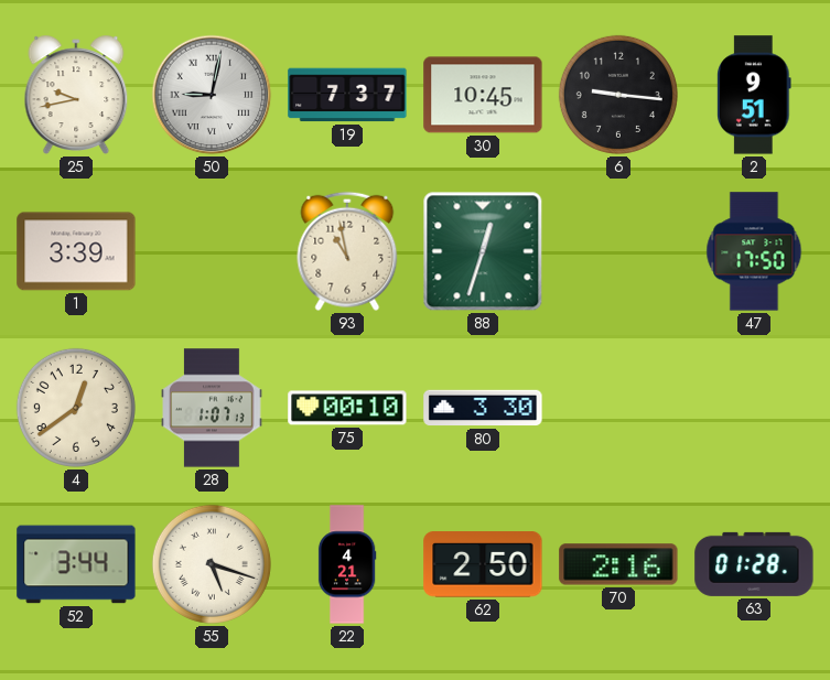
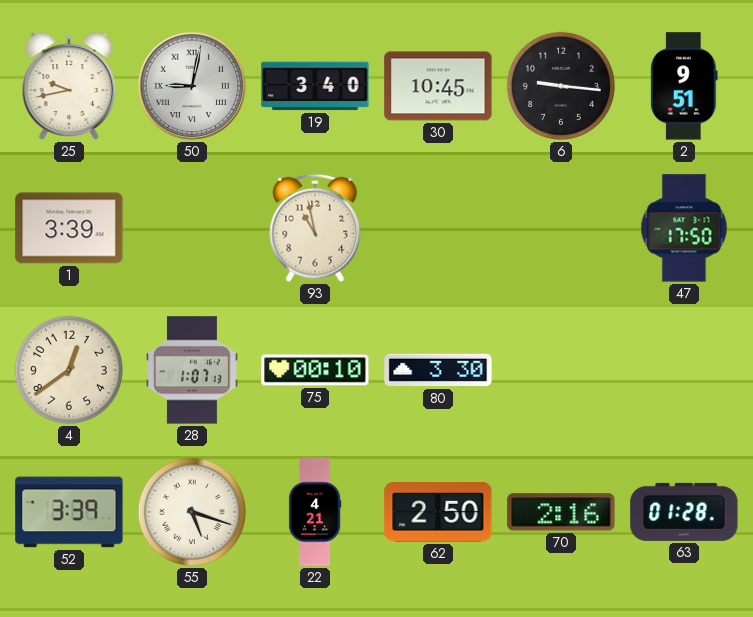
19: 7:37 -> 3:40
88: 12:33 -> none
52: 3:44 -> 3:39
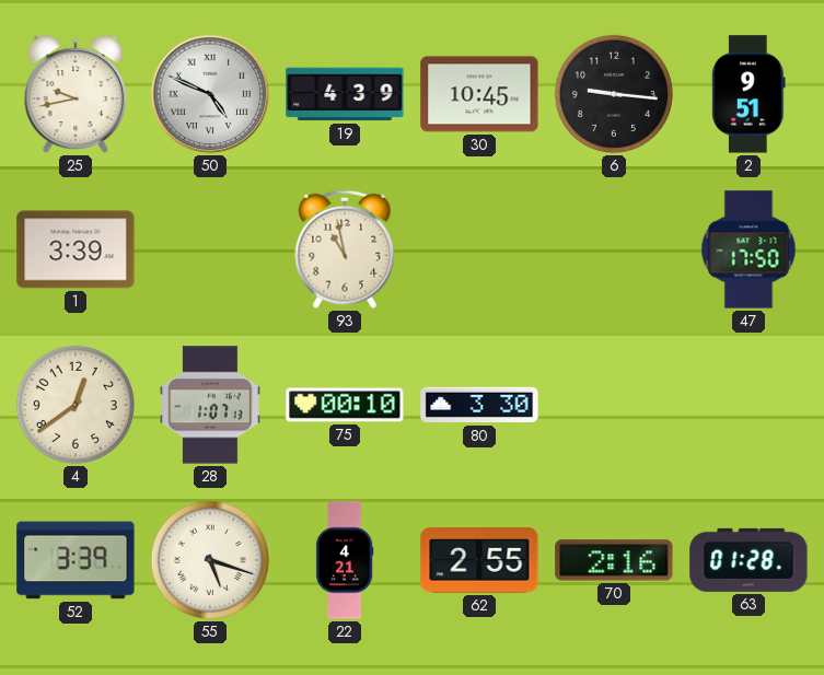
50: 9:02 -> 4:49
19: 3:40 -> 4:39
62: 2:50 -> 2:55
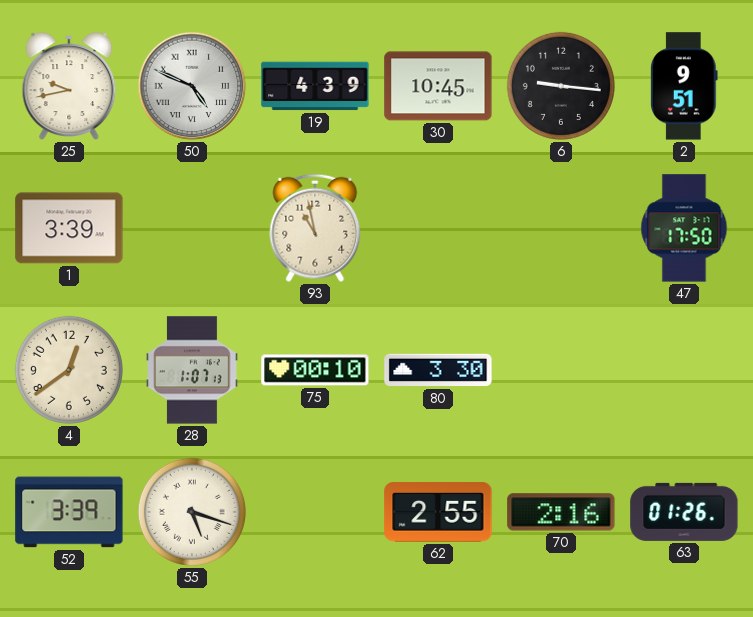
22: 4:21 -> none
63: 01:28 -> 01:26
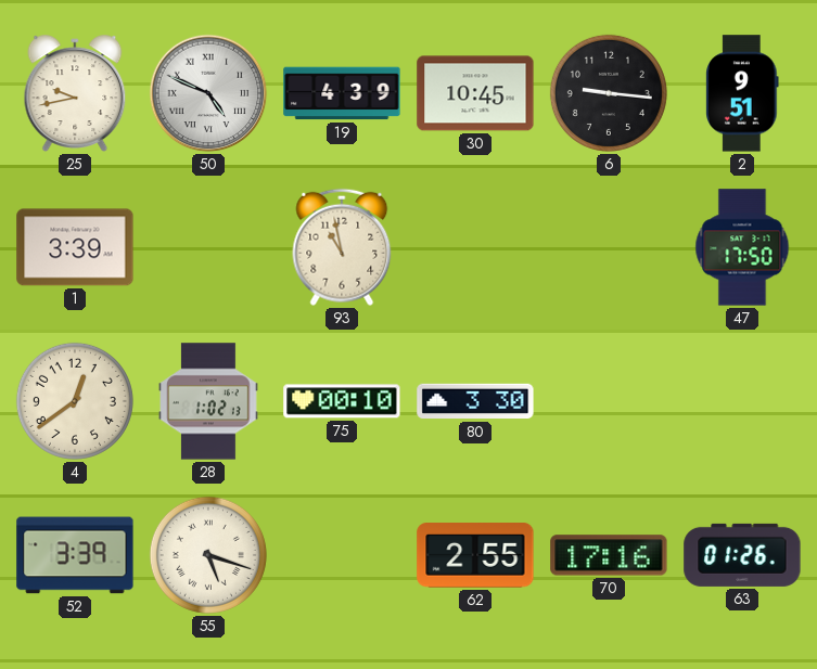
28: 1:07 -> 1:02
70: 2:16 -> 17:16
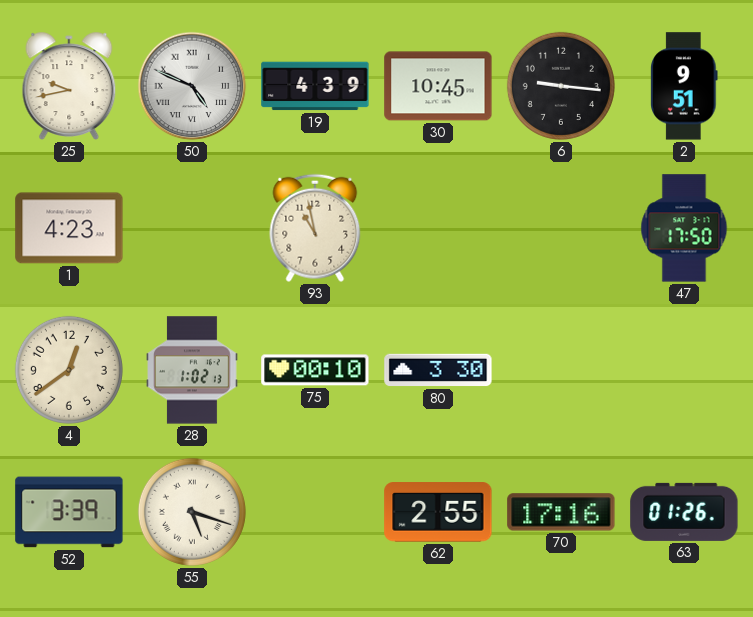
1: 3:39 -> 4:23
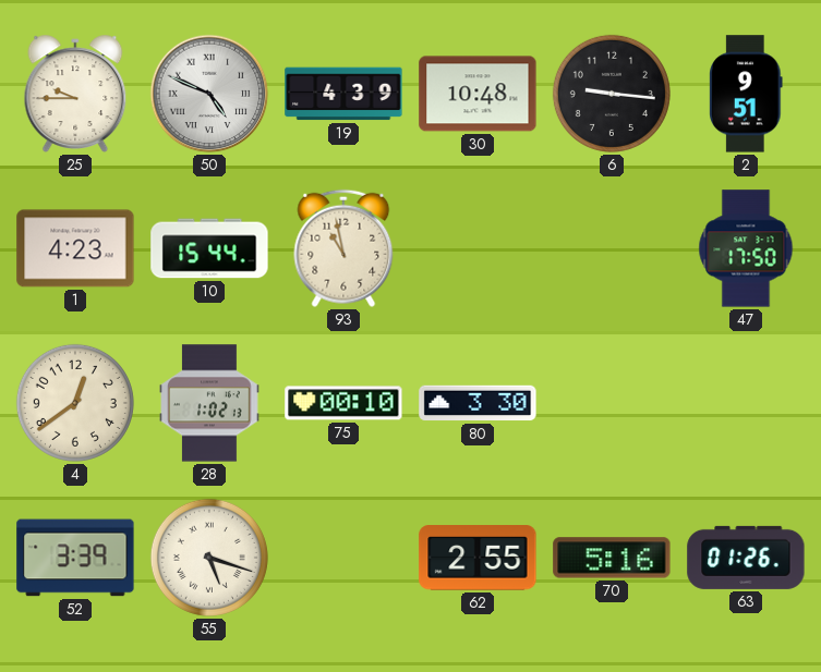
25: 9:43 -> 9:45
30: 10:45 -> 10:48
10: none -> 15:44
70: 17:16 -> 5:16
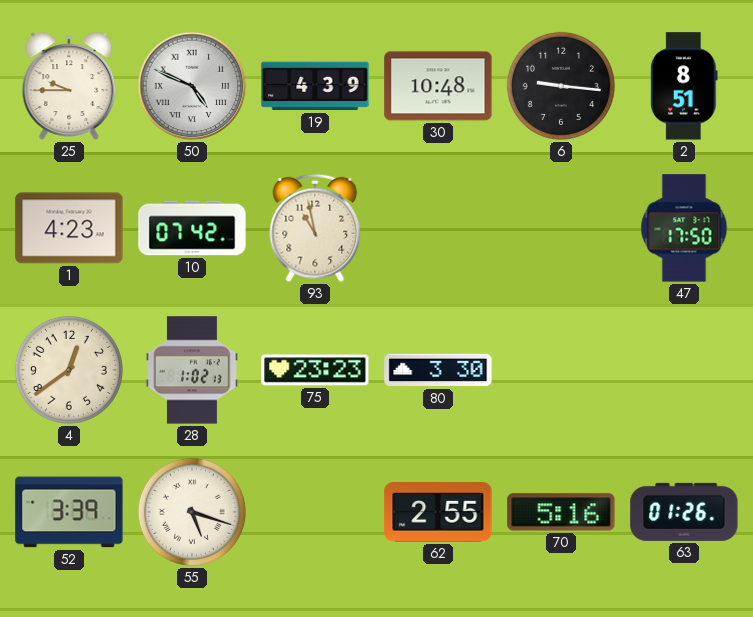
2: 9:51 -> 8:51
10: 15:44 -> 07:42
75: 00:10 -> 23:23
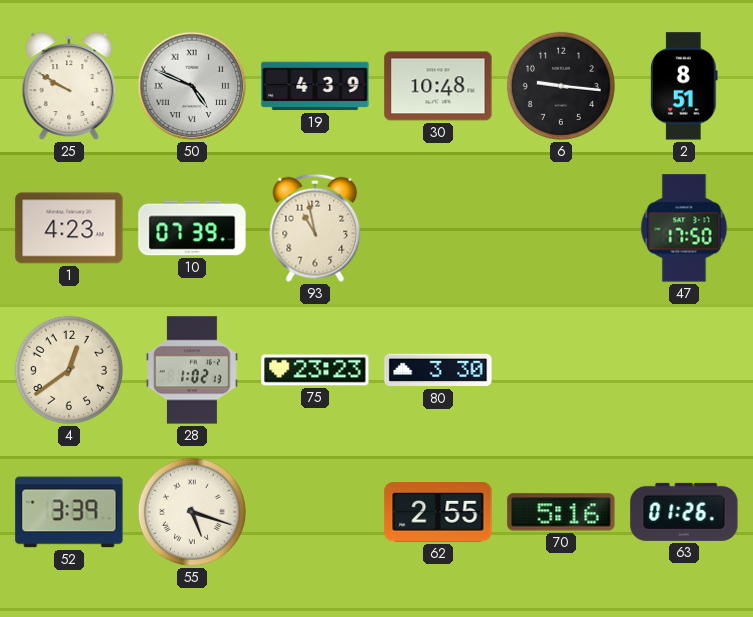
25: 9:45 -> 9:50
10: 07:42 -> 07:39
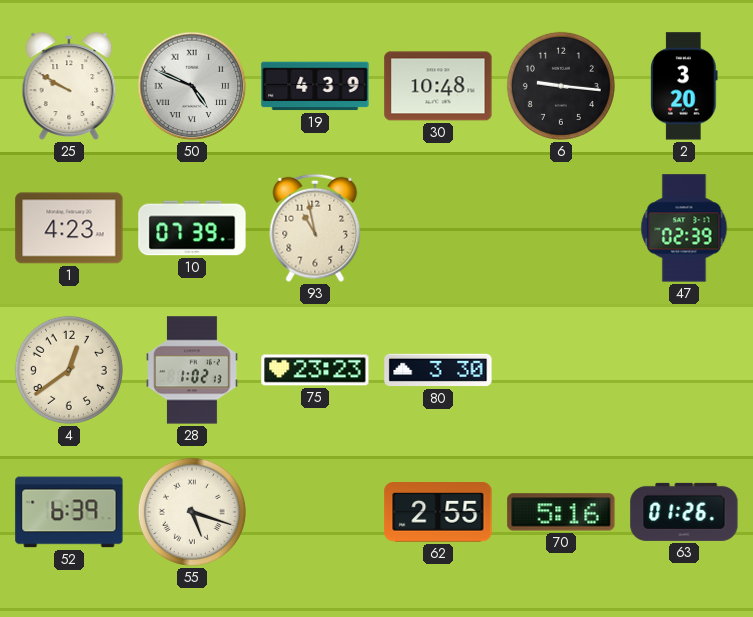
2: 8:51 -> 3:20
47: 17:50 -> 02:39
52: 3:39 -> 6:39
